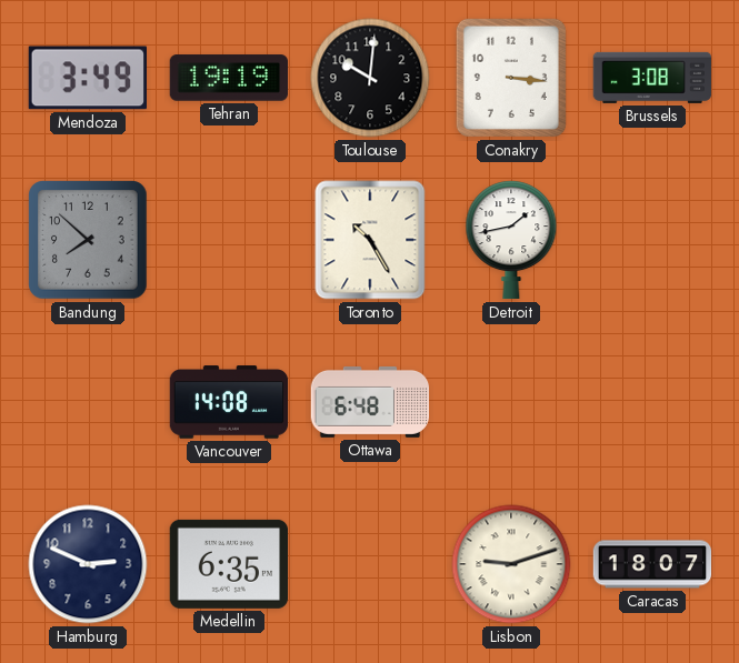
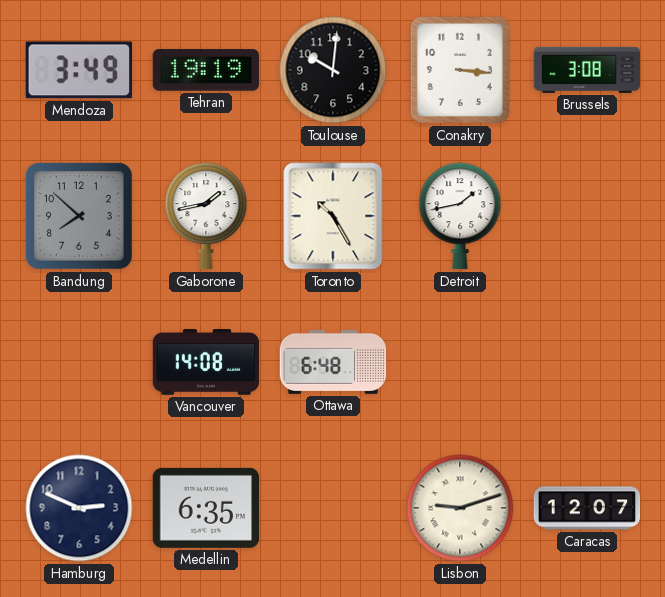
Gaborone: none -> 1:43
Caracas: 18:07 -> 12:07
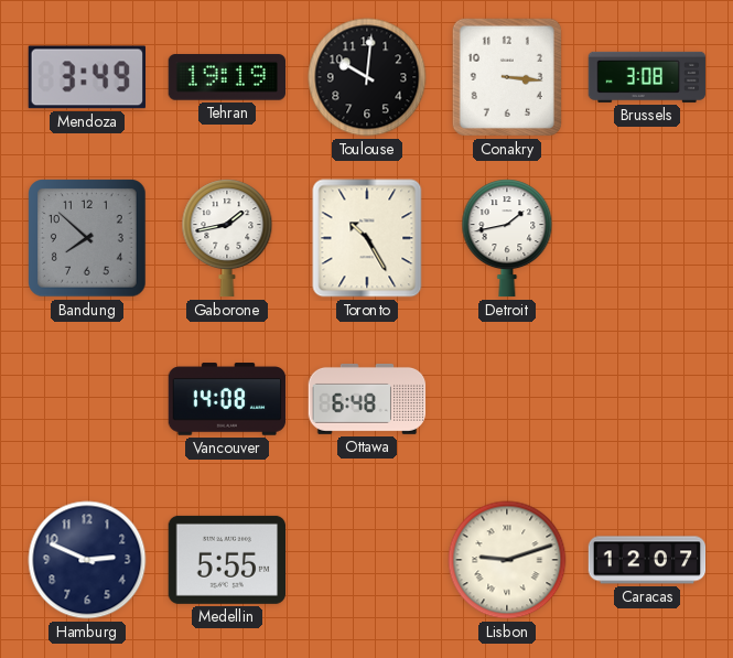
Medellin: 6:35 -> 5:55
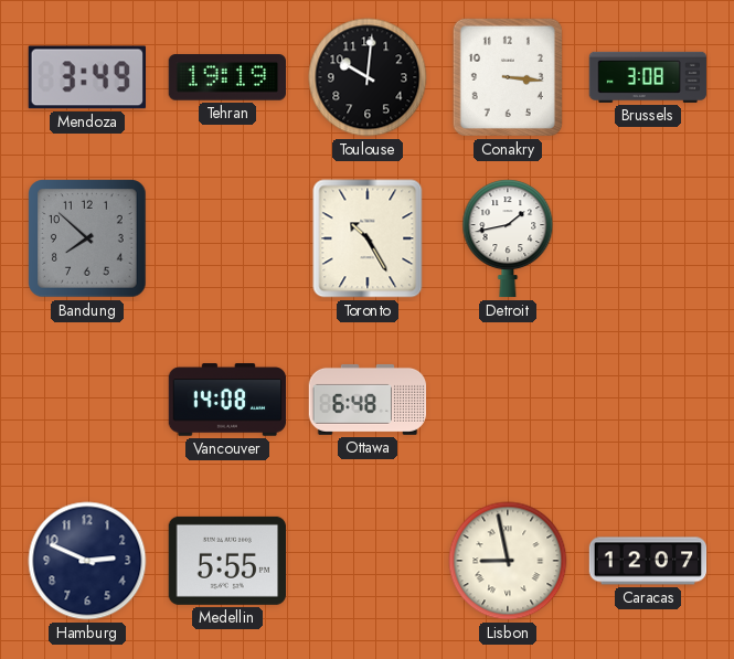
Gaborone: 1:43 -> none
Lisbon: 9:12 -> 8:58
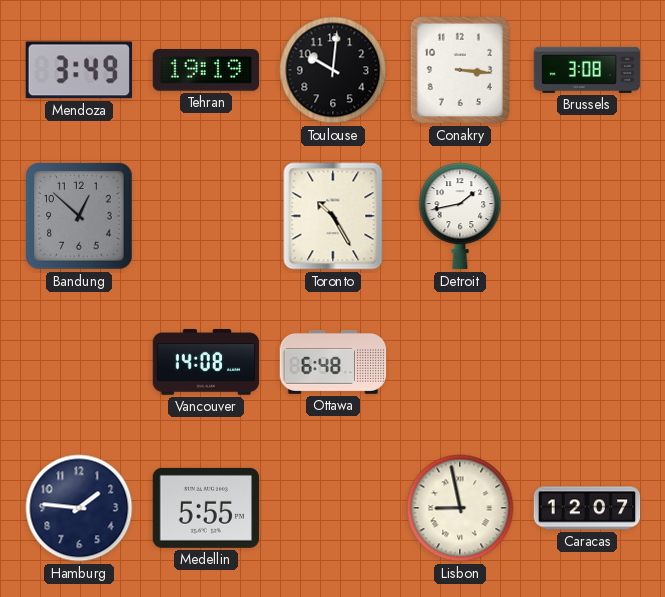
Bandung: 7:52 -> 12:52
Hamburg: 2:49 -> 1:46
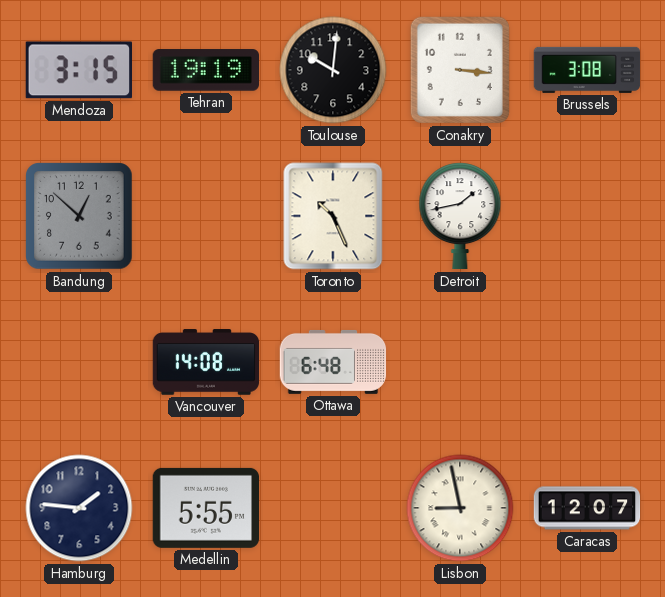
Mendoza: 3:49 -> 3:15
Toronto: 10:25 -> 10:26
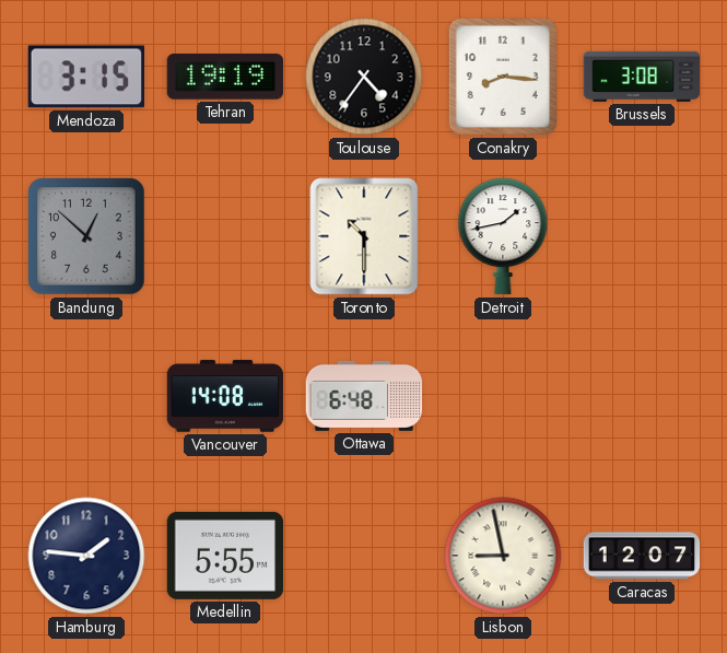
Toulouse: 10:01 -> 4:36
Conakry: 3:16 -> 8:16
Toronto: 10:26 -> 10:30
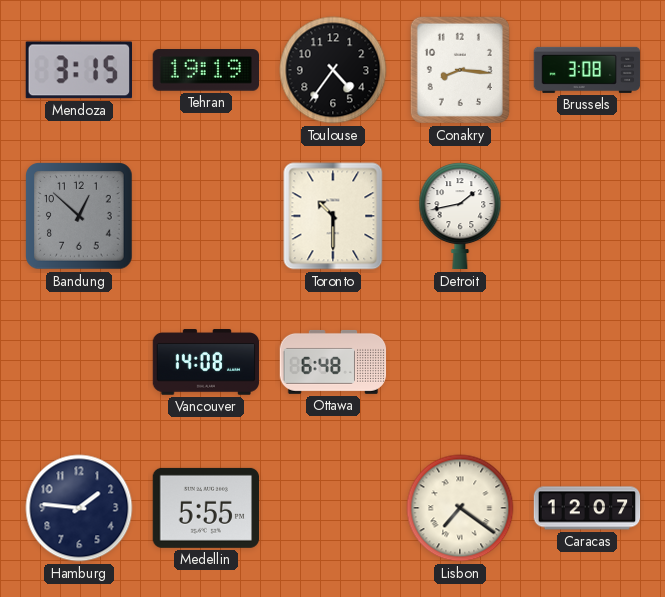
Lisbon: 8:58 -> 7:21
